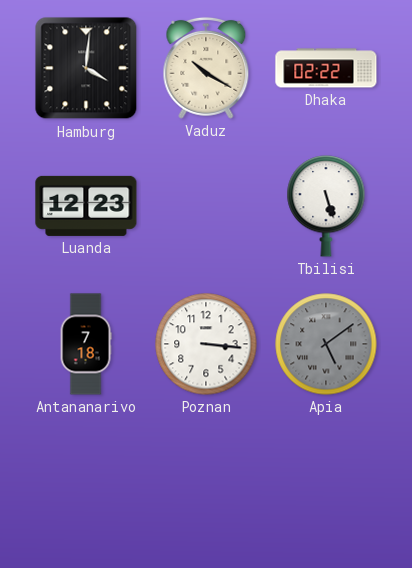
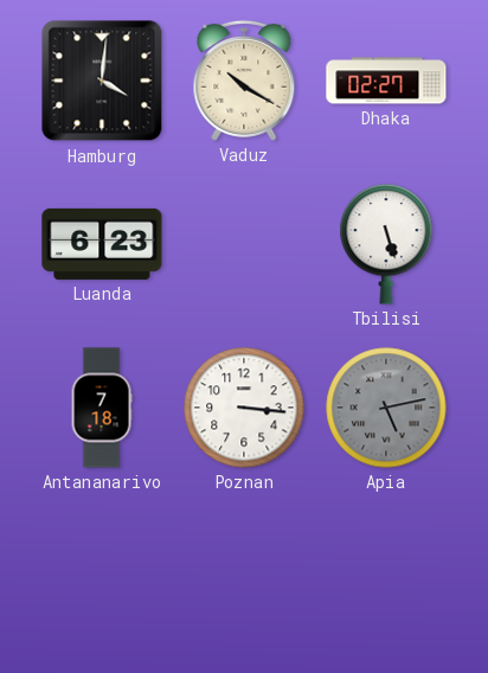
Dhaka: 02:22 -> 02:27
Luanda: 12:23 -> 6:23
Apia: 5:09 -> 5:13
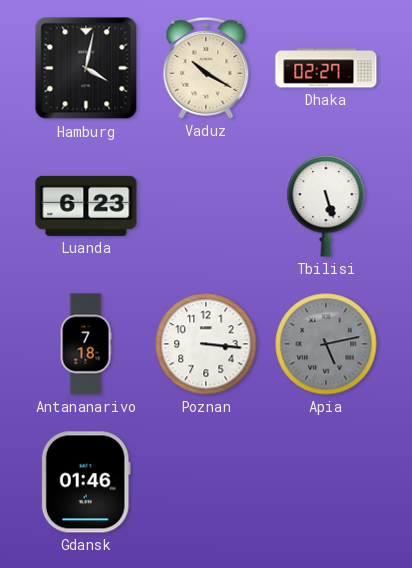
Hamburg: 4:01 -> 4:02
Gdansk: none -> 01:46
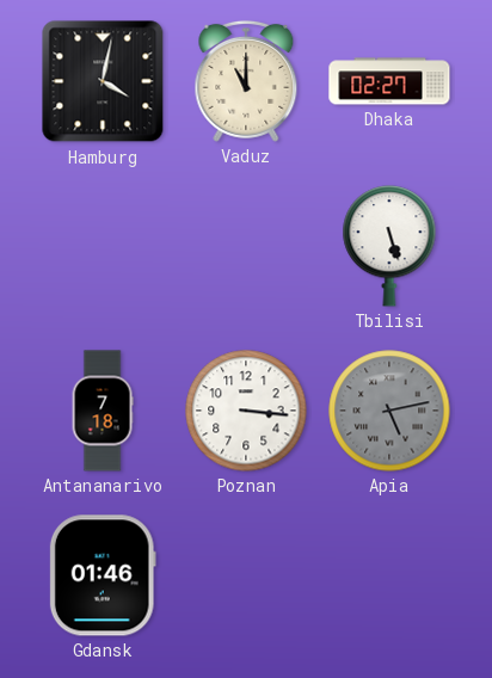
Vaduz: 10:20 -> 11:00
Luanda: 6:23 -> none
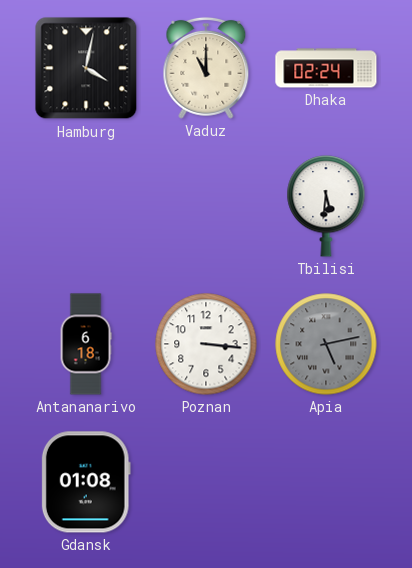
Dhaka: 02:27 -> 02:24
Tbilisi: 5:27 -> 5:31
Antananarivo: 7:18 -> 6:18
Gdansk: 01:46 -> 01:08
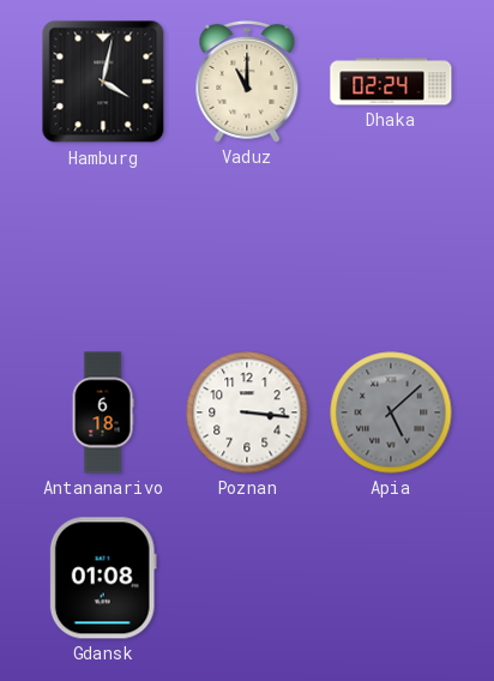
Tbilisi: 5:31 -> none
Apia: 5:13 -> 5:08
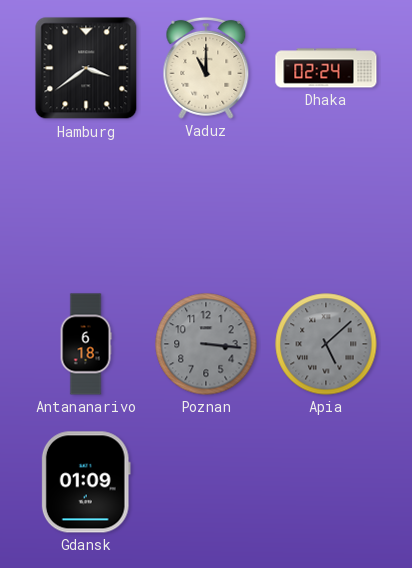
Hamburg: 4:02 -> 3:39
Poznan dial: white -> grey
Gdansk: 01:08 -> 01:09
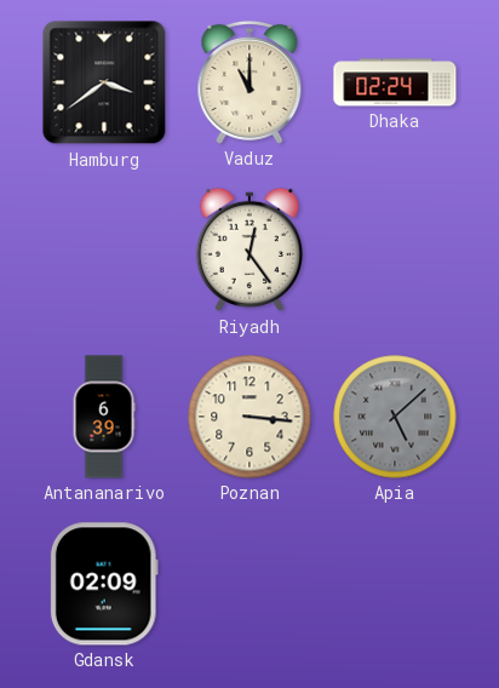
Riyadh: none -> 12:24
Antananarivo: 6:18 -> 6:39
Poznan dial: grey -> cream
Gdansk: 01:09 -> 02:09
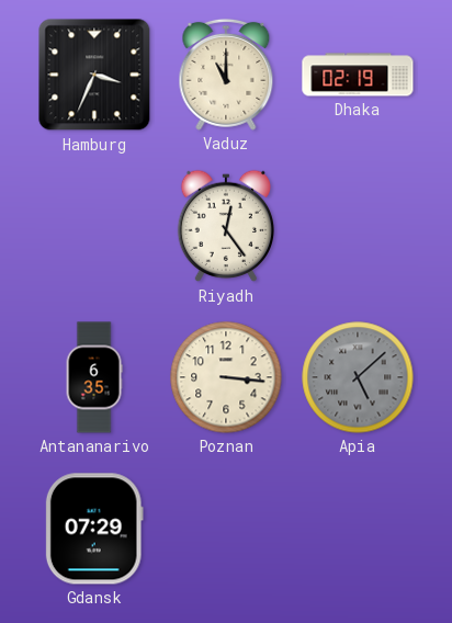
Hamburg: 3:39 -> 3:34
Dhaka: 02:24 -> 02:19
Antananarivo: 6:39 -> 6:35
Gdansk: 02:09 -> 07:29
